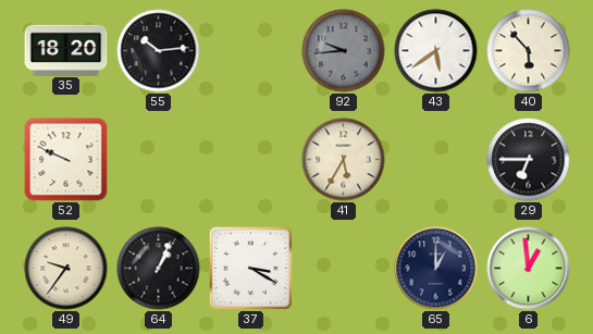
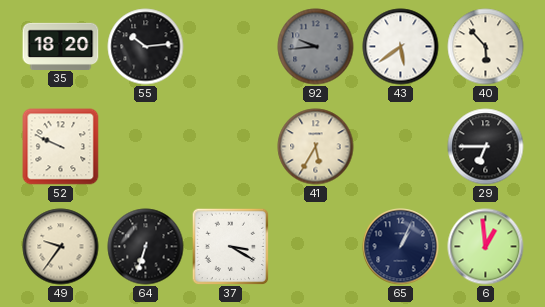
64: 1:04 -> 6:33
65: 1:00 -> 1:04
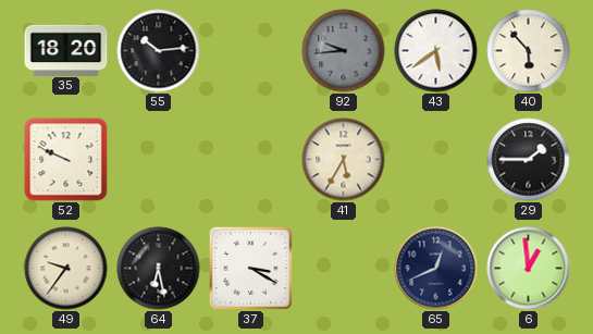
29: 6:45 -> 1:45
64: 6:33 -> 6:28
65: 1:04 -> 12:41
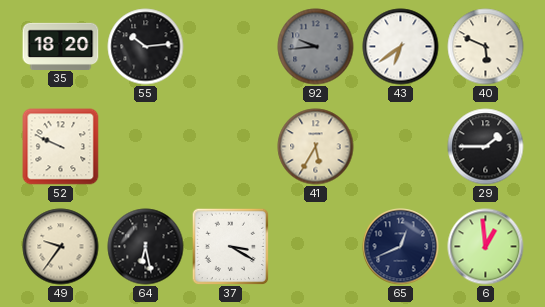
43: 5:39 -> 6:39
40: 5:53 -> 5:49
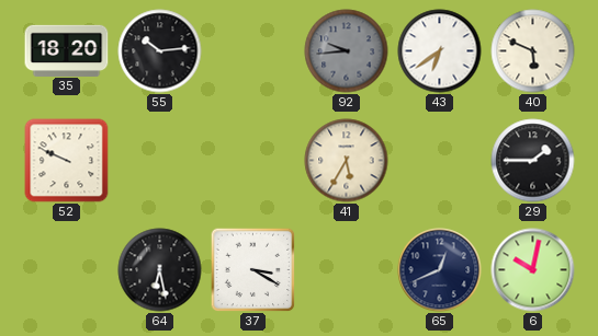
49: 9:36 -> none
6: 12:59 -> 10:02
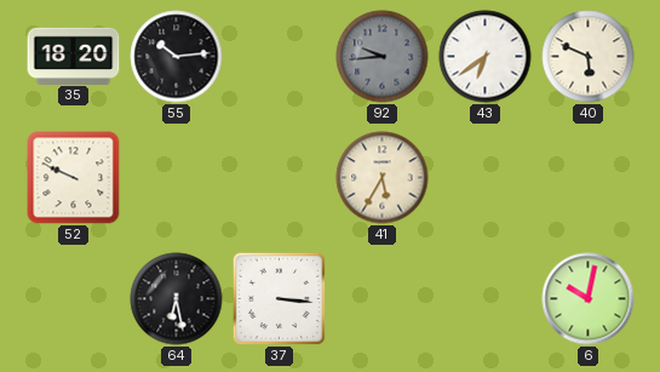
29: 1:45 -> none
37: 3:20 -> 3:16
65: 12:41 -> none
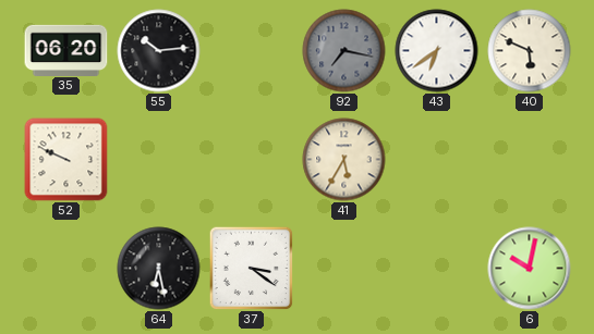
35: 18:20 -> 06:20
92: 9:44 -> 7:17
37: 3:16 -> 3:21
